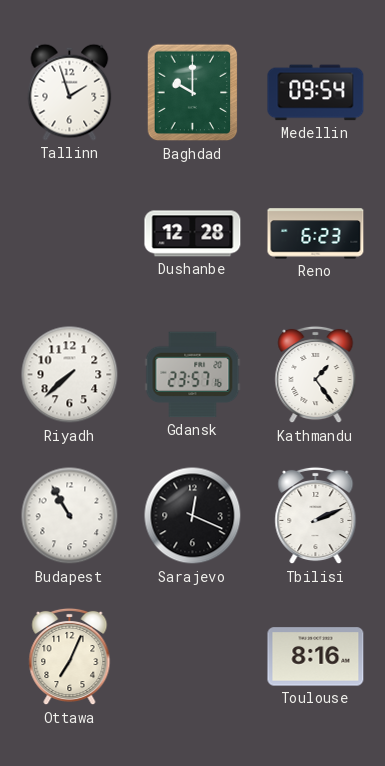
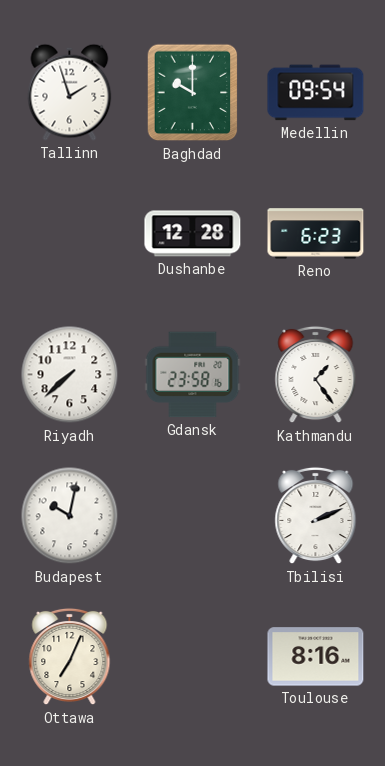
Gdansk: 23:57 -> 23:58
Budapest: 10:55 -> 10:02
Sarajevo: 12:19 -> none
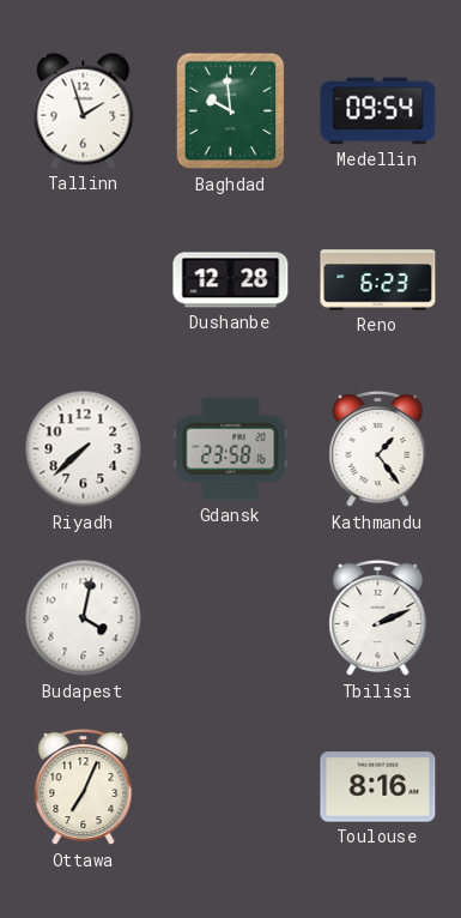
Baghdad: 10:00 -> 9:59
Budapest: 10:02 -> 4:02
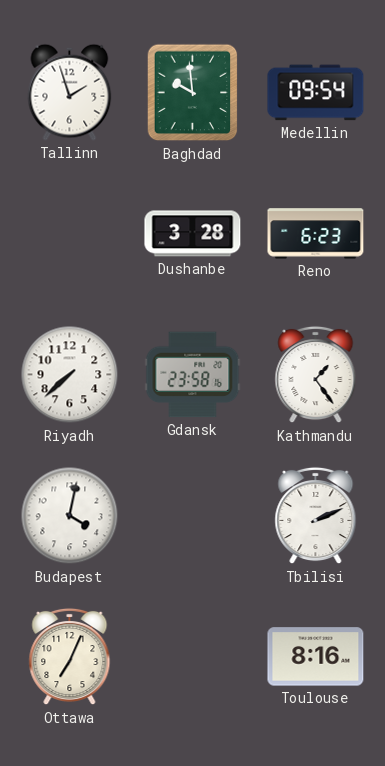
Dushanbe: 12:28 -> 3:28
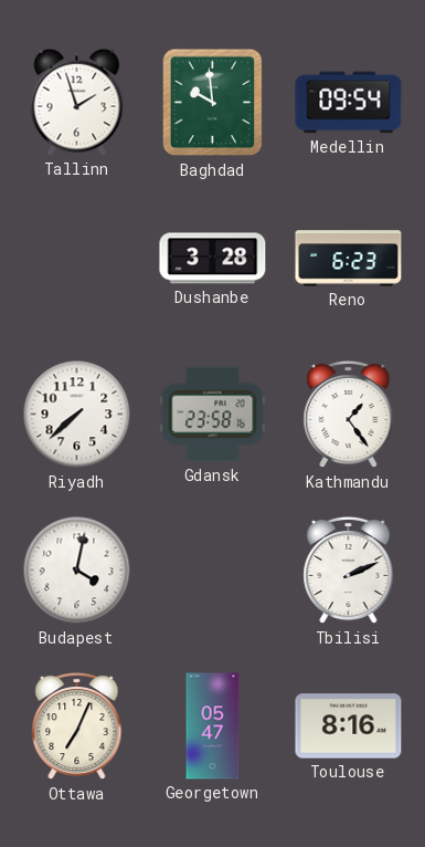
Georgetown: none -> 05:47
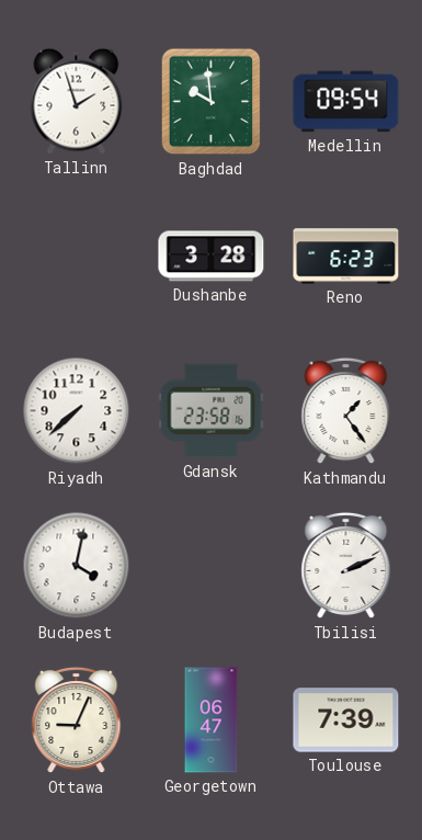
Ottawa: 7:04 -> 9:04
Georgetown: 05:47 -> 06:47
Toulouse: 8:16 -> 7:39
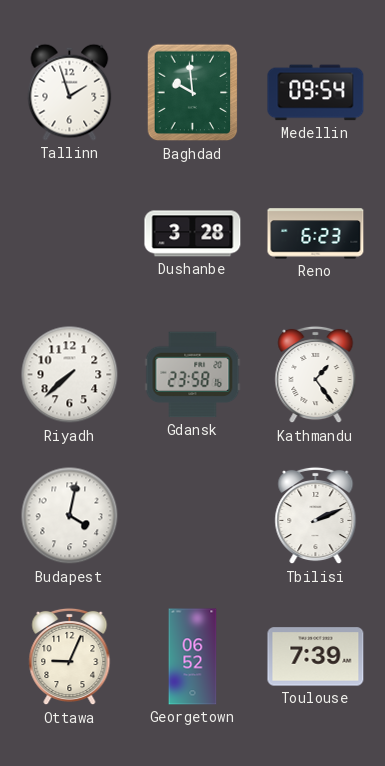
Georgetown: 06:47 -> 06:52
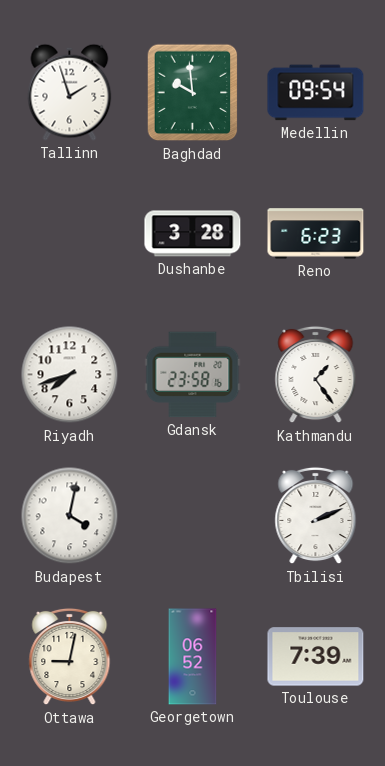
Riyadh: 7:38 -> 7:42
Ottawa: 9:04 -> 9:02
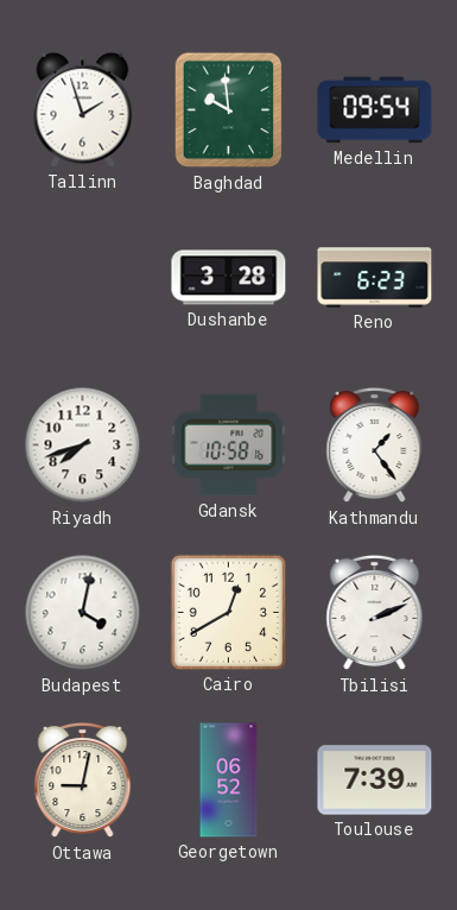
Gdansk: 23:58 -> 10:58
Cairo: none -> 12:40
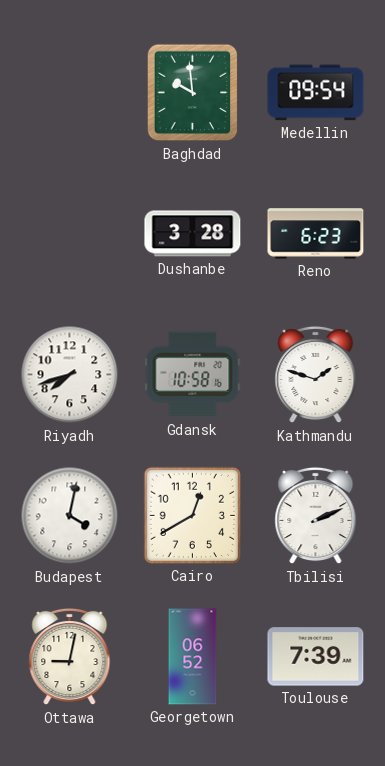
Tallinn: 1:57 -> none
Kathmandu: 1:24 -> 1:48
